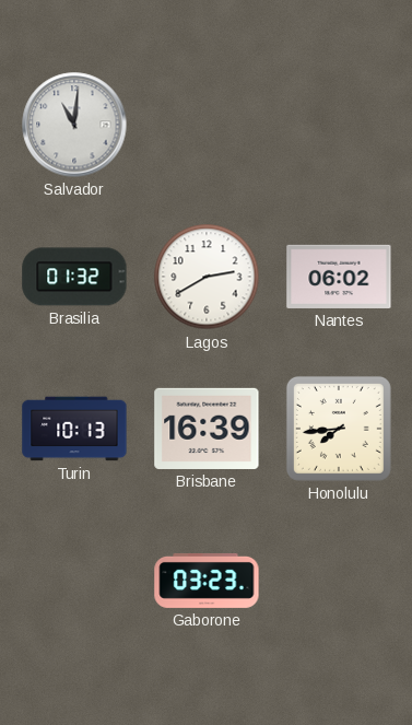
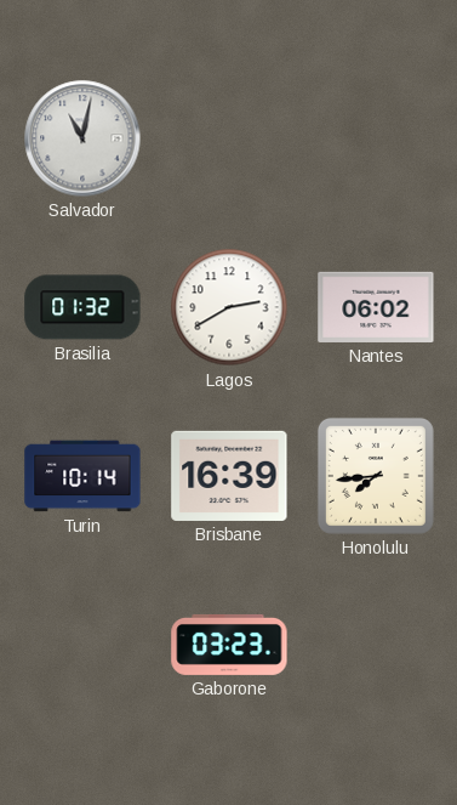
Salvador: 11:01 -> 11:02
Turin: 10:13 -> 10:14
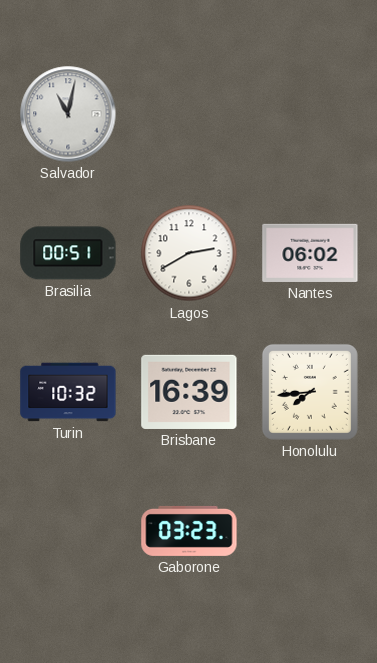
Brasilia: 01:32 -> 00:51
Turin: 10:14 -> 10:32
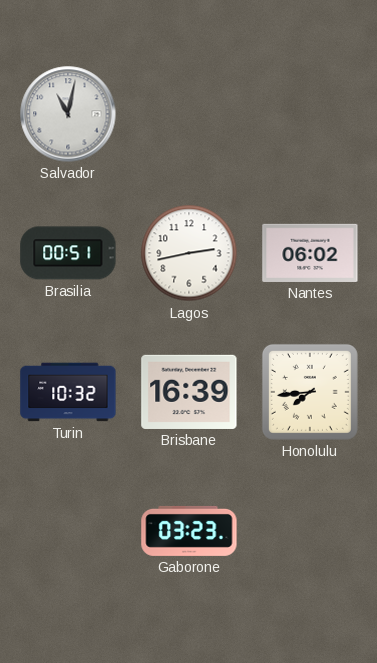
Lagos: 2:40 -> 2:43
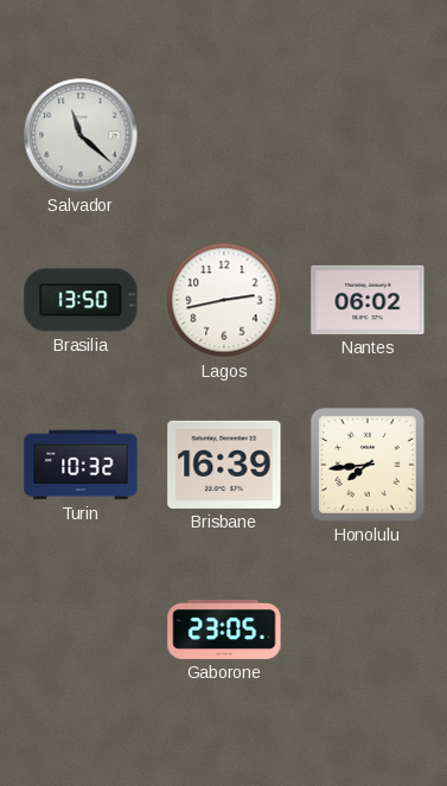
Salvador: 11:02 -> 11:22
Brasilia: 00:51 -> 13:50
Gaborone: 03:23 -> 23:05
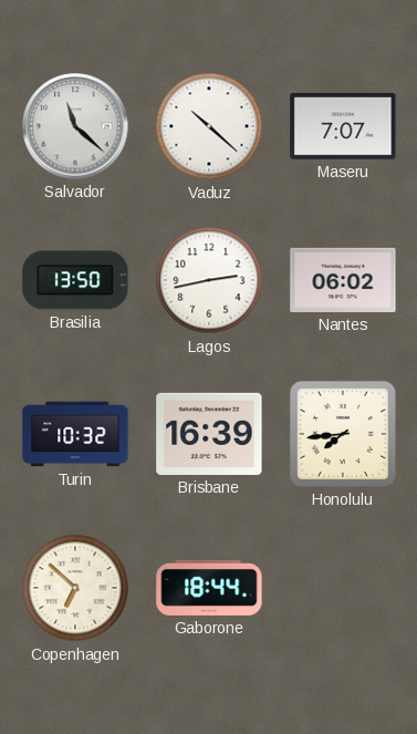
Vaduz: none -> 10:22
Maseru: none -> 7:07
Copenhagen: none -> 6:52
Gaborone: 23:05 -> 18:44
